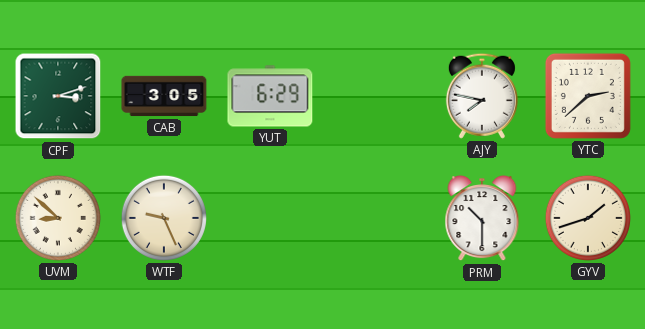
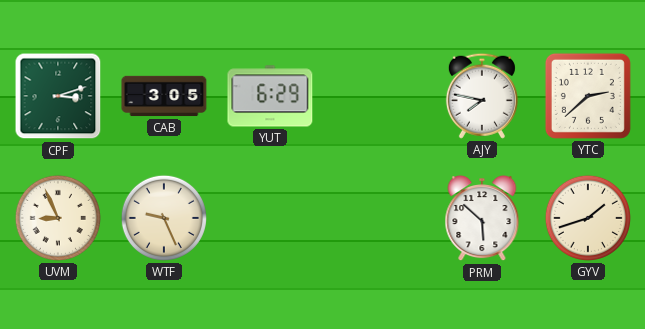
UVM: 8:52 -> 8:56
PRM: 10:30 -> 5:52
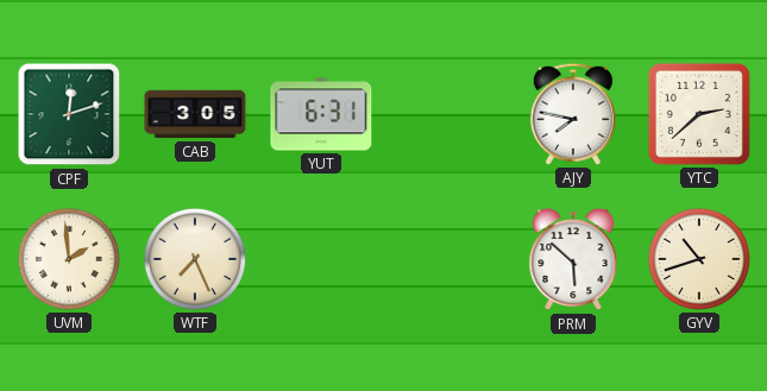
CPF: 3:12 -> 12:12
YUT: 6:29 -> 6:31
UVM: 8:56 -> 1:59
WTF: 9:26 -> 7:26
GYV: 1:42 -> 10:42
